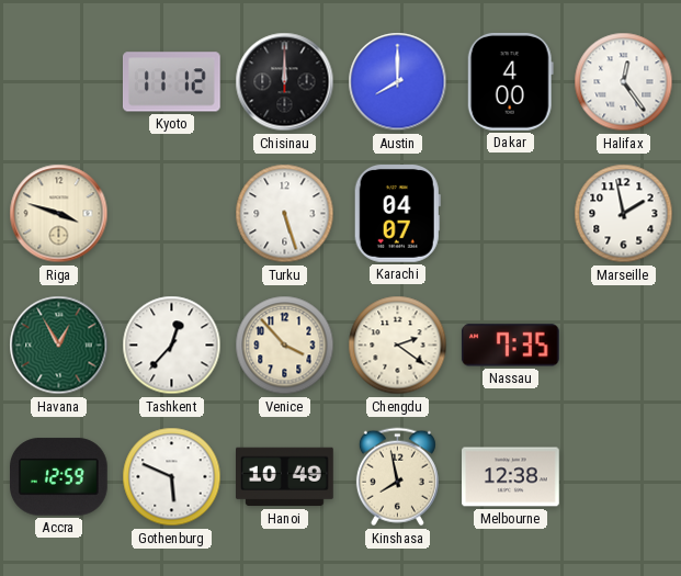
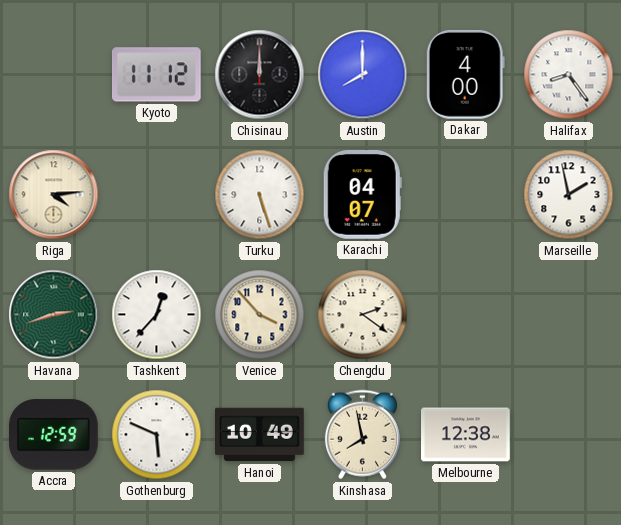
Halifax: 12:24 -> 8:24
Riga: 3:48 -> 4:14
Havana: 12:55 -> 2:42
Nassau: 7:35 -> none
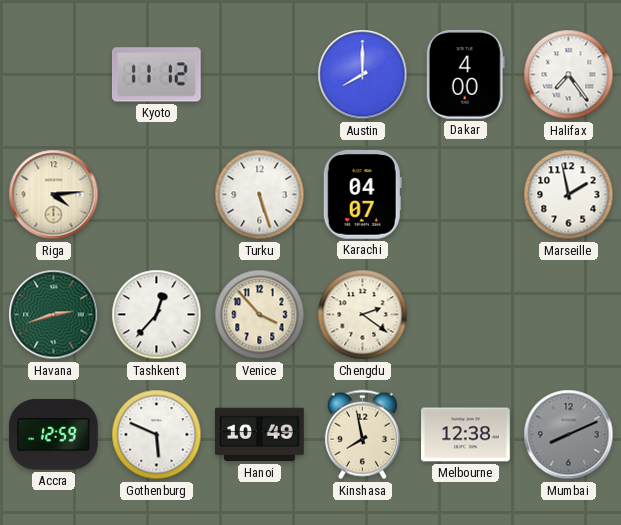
Chisinau: 12:00 -> none
Halifax: 8:24 -> 7:24
Mumbai: none -> 8:11
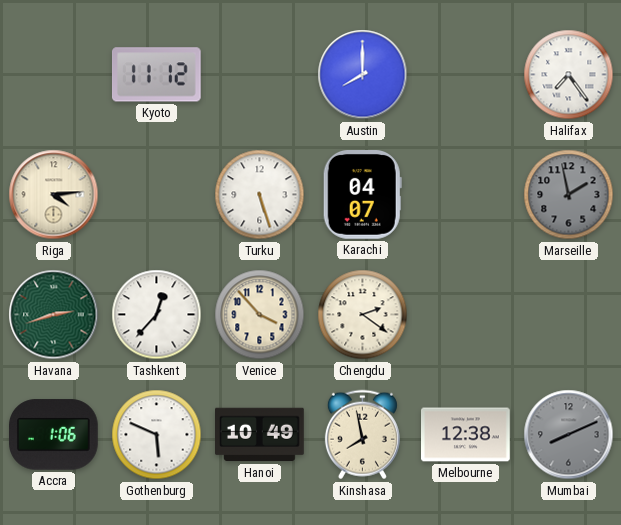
Dakar: 4:00 -> none
Marseille dial: white -> grey
Accra: 12:59 -> 1:06
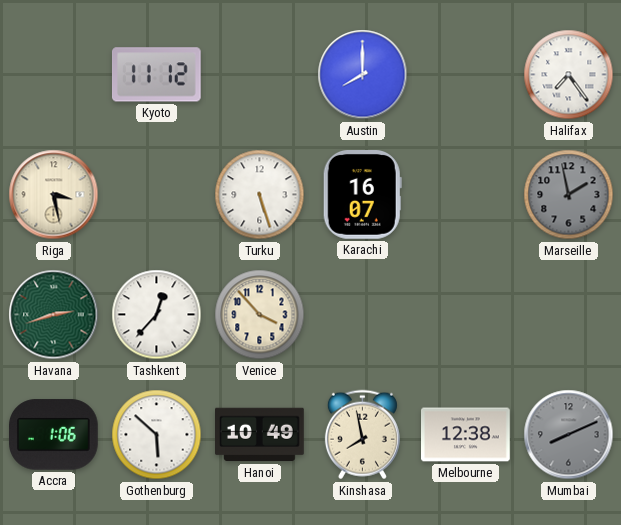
Riga: 4:14 -> 3:28
Karachi: 04:07 -> 16:07
Chengdu: 2:21 -> none
Gothenburg: 5:49 -> 5:52
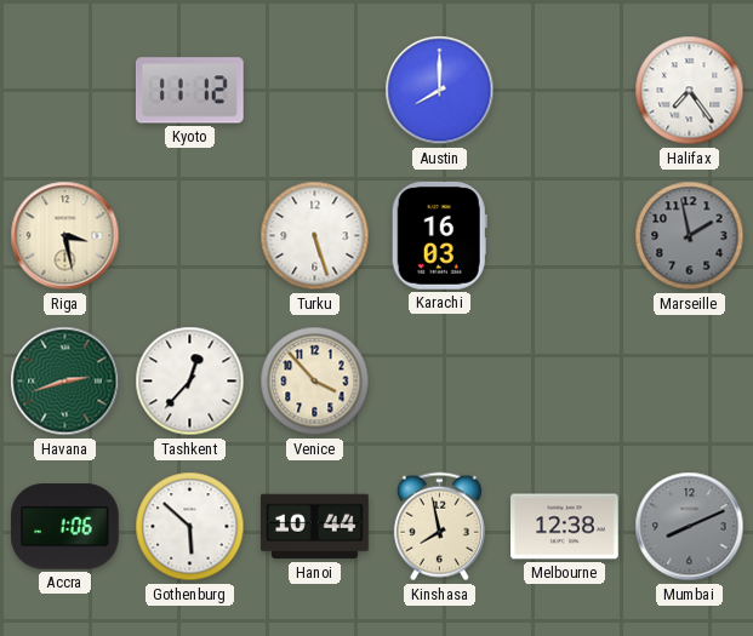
Karachi: 16:07 -> 16:03
Hanoi: 10:49 -> 10:44
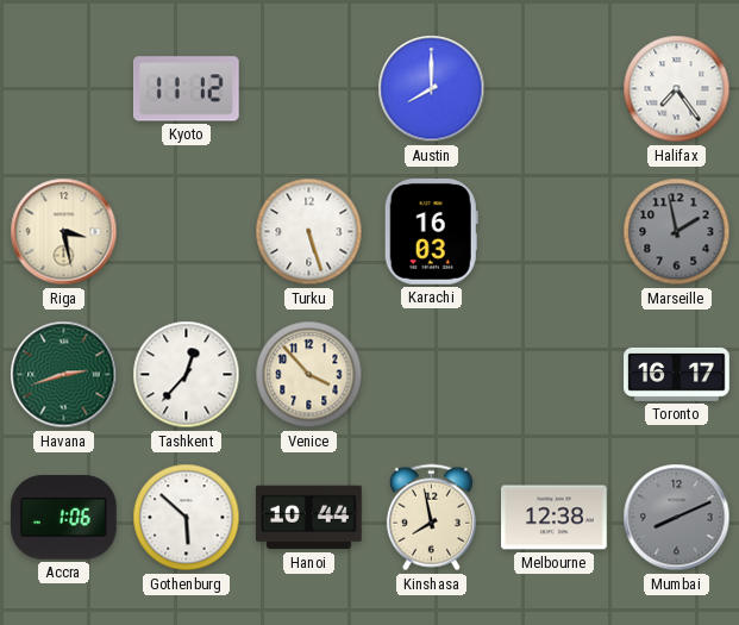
Toronto: none -> 16:17
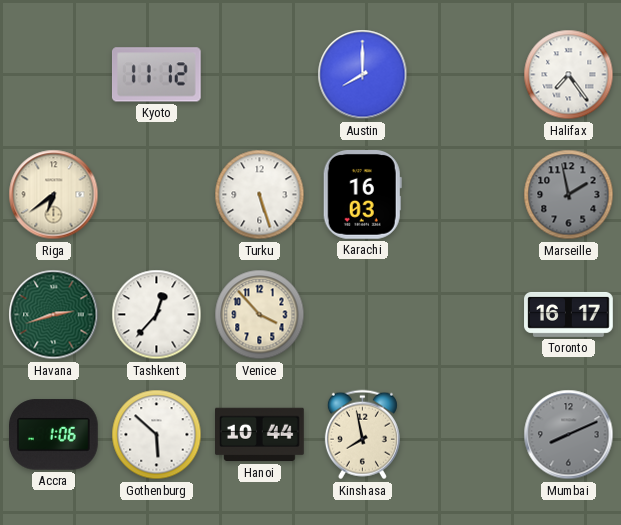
Riga: 3:28 -> 6:39
Melbourne: 12:38 -> none
